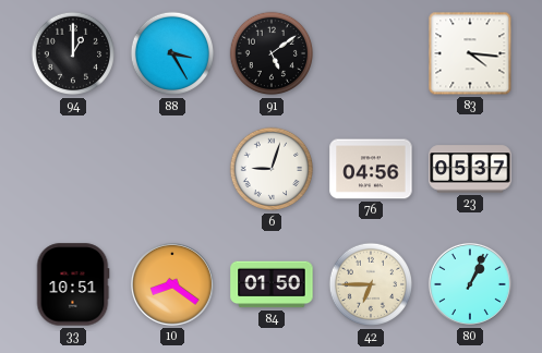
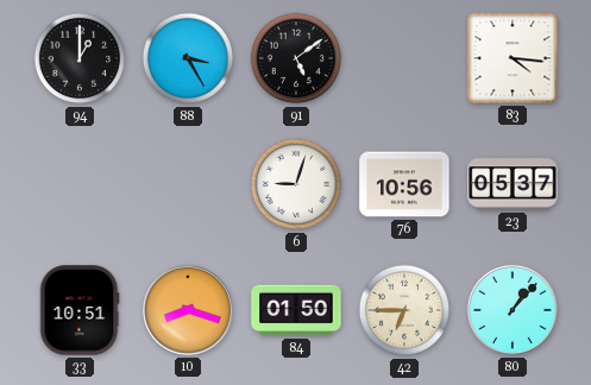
76: 04:56 -> 10:56
10: 8:21 -> 8:18
80: 1:04 -> 1:07
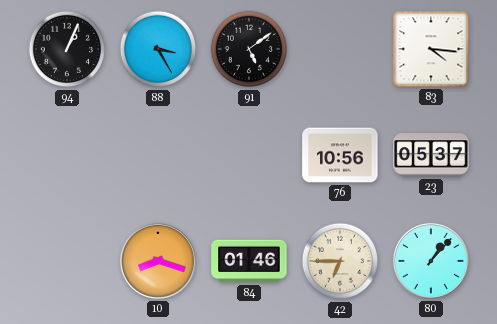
94: 1:00 -> 1:04
6: 9:03 -> none
33: 10:51 -> none
84: 01:50 -> 01:46
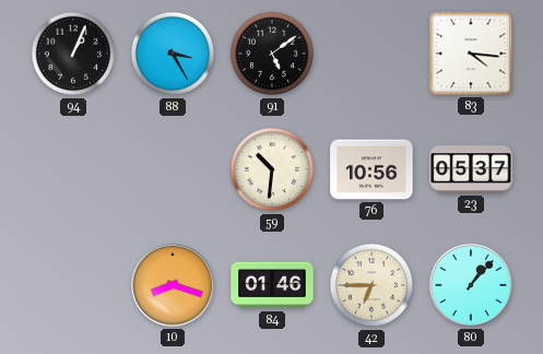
59: none -> 10:31
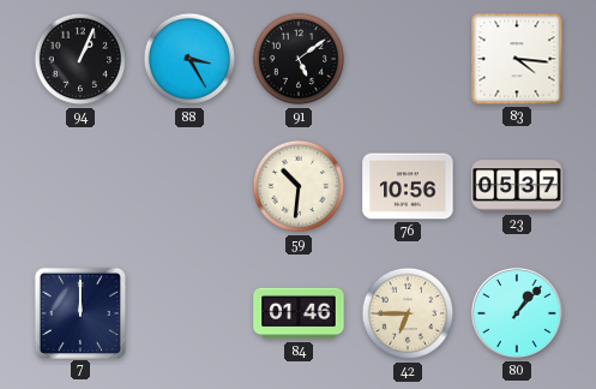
7: none -> 12:00
10: 8:18 -> none
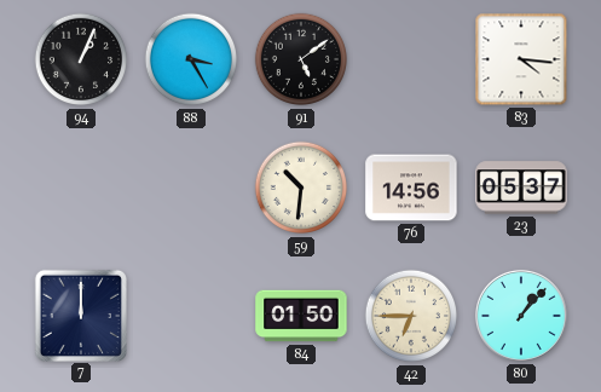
76: 10:56 -> 14:56
84: 01:46 -> 01:50
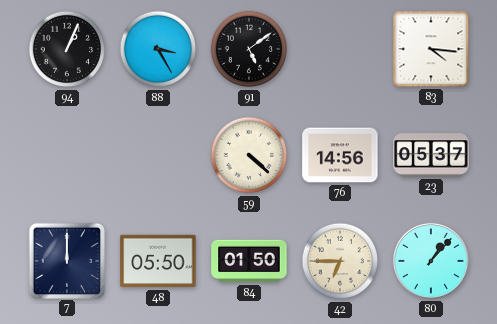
59: 10:31 -> 4:22
48: none -> 05:50
